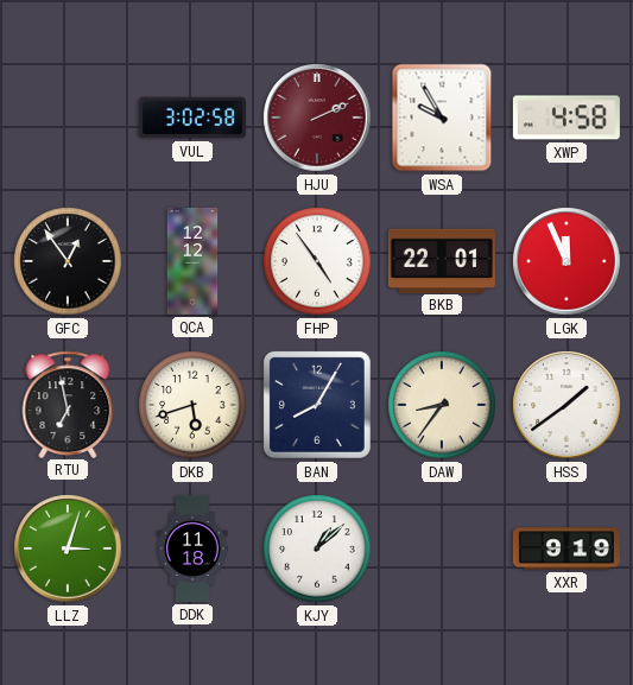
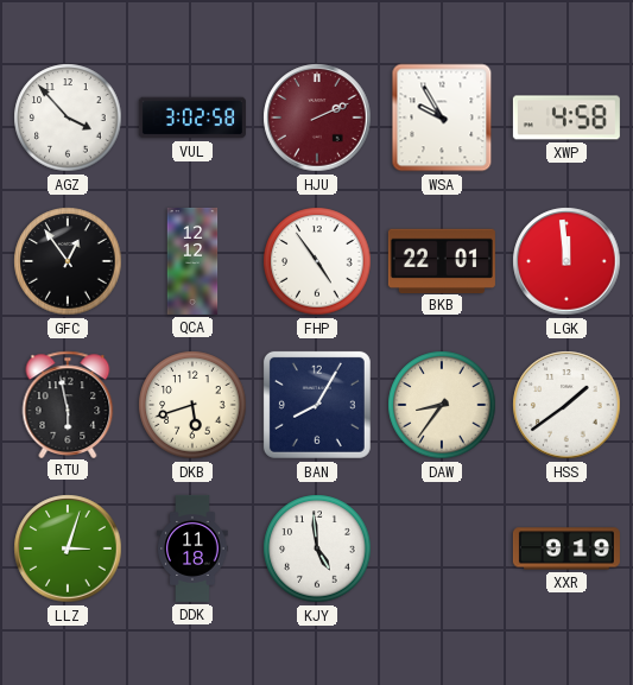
AGZ: none -> 3:53
LGK: 11:56 -> 11:59
RTU: 6:58 -> 5:58
KJY: 1:08 -> 4:59
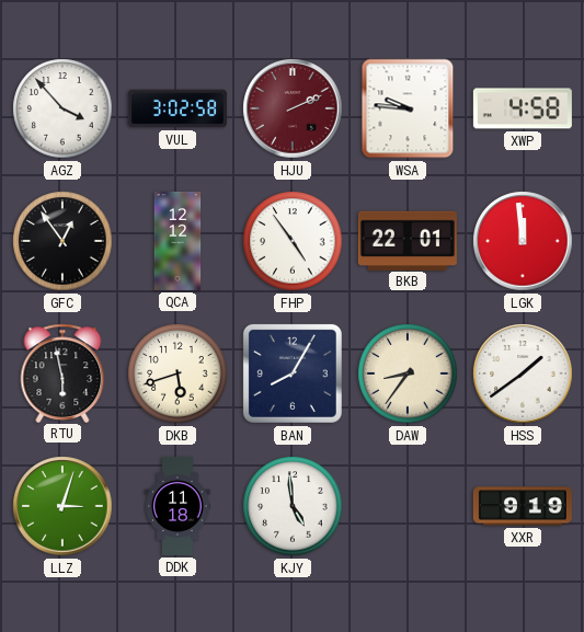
WSA: 9:55 -> 9:46
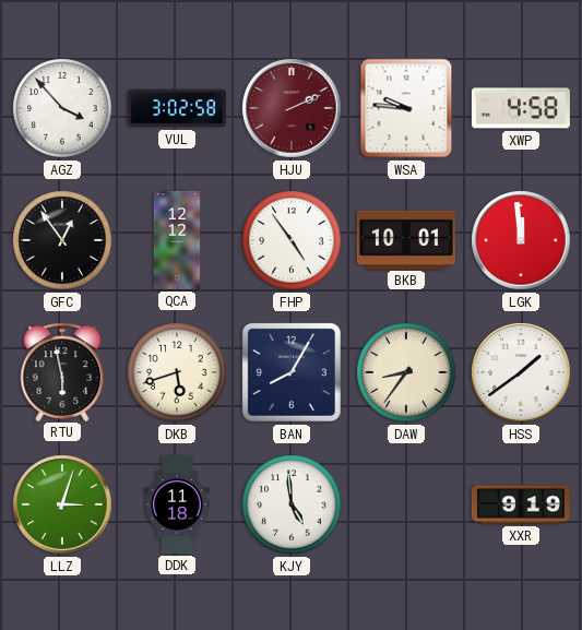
BKB: 22:01 -> 10:01
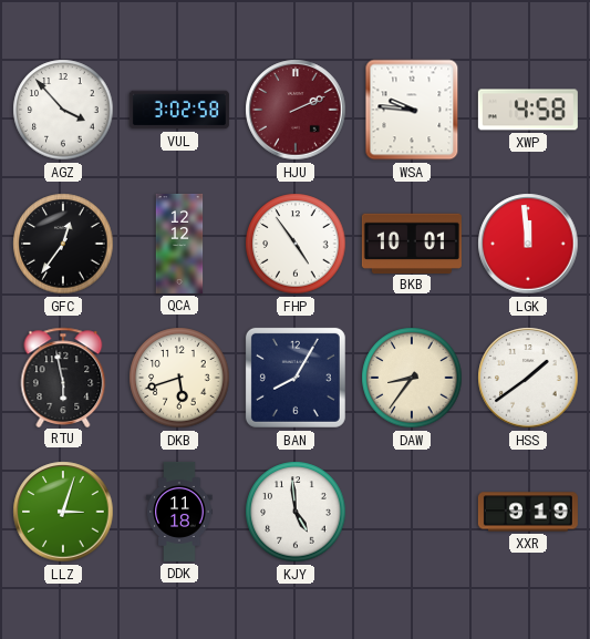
GFC: 12:54 -> 12:36
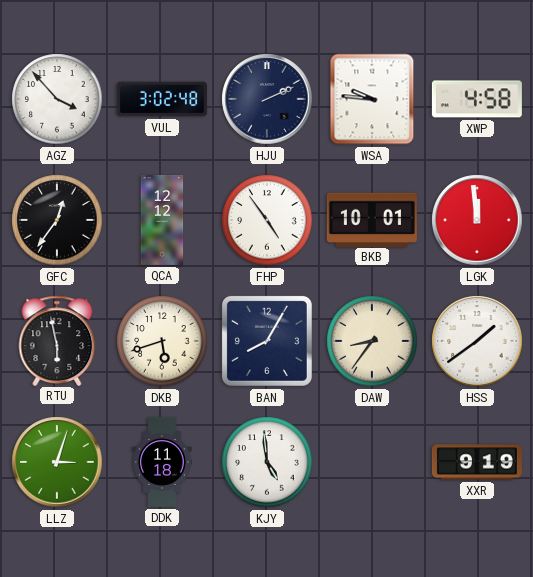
VUL: 3:02:58 -> 3:02:48
HJU dial: burgundy -> navy
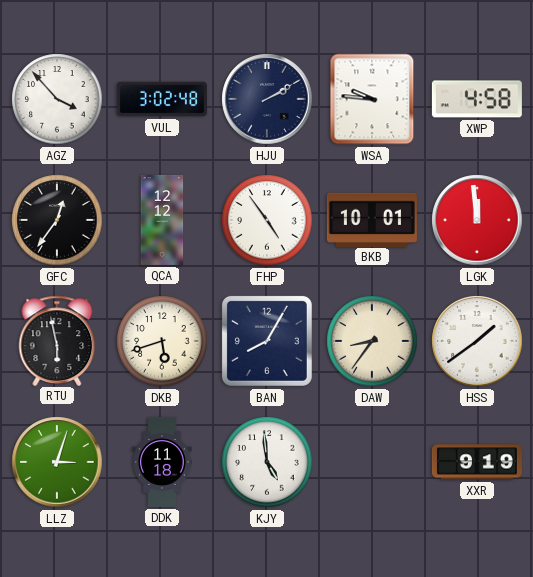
HJU: 2:11 -> 2:10
